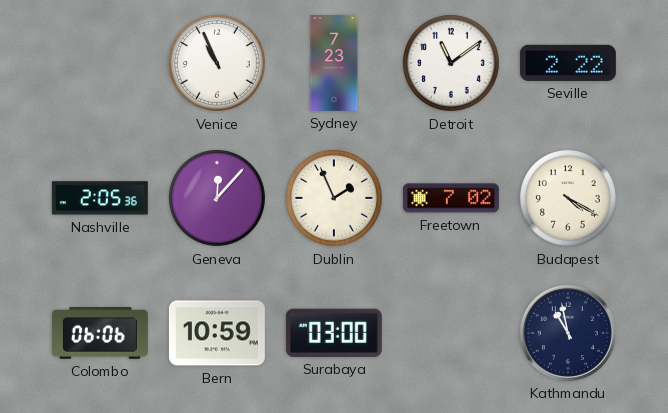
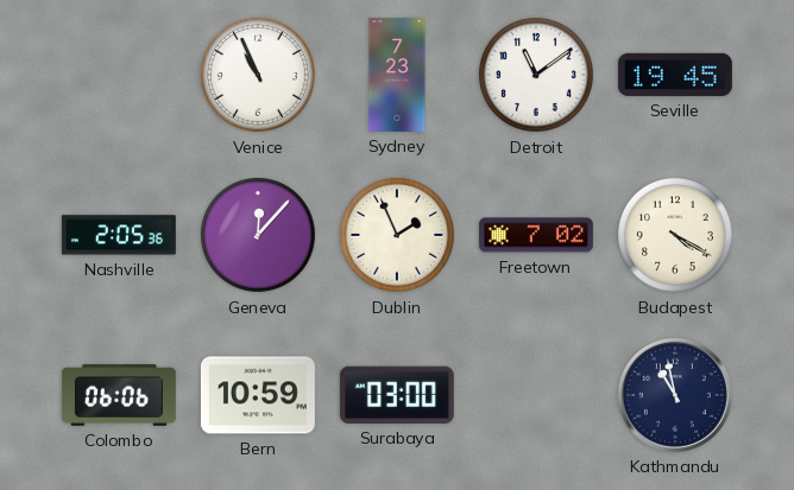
Seville: 2:22 -> 19:45
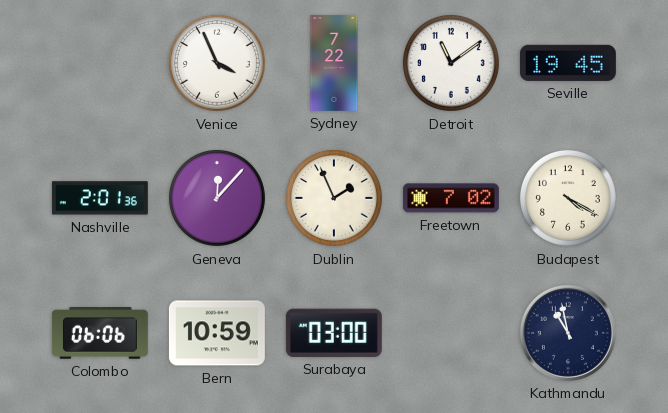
Venice: 10:56 -> 3:56
Sydney: 7:23 -> 7:22
Nashville: 2:05 -> 2:01
